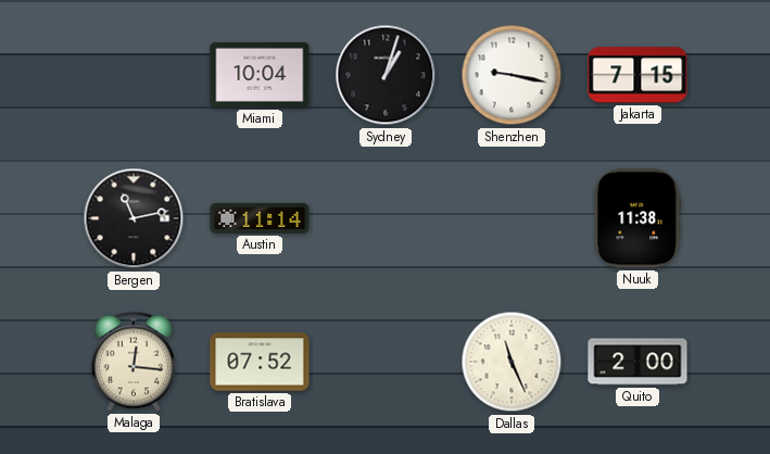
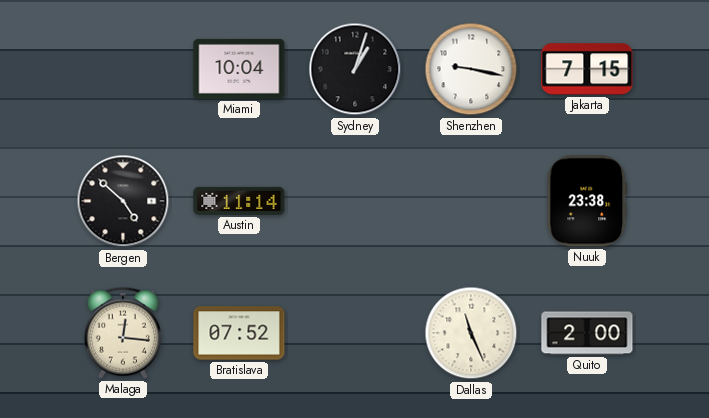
Bergen: 11:13 -> 4:52
Nuuk: 11:38 -> 23:38
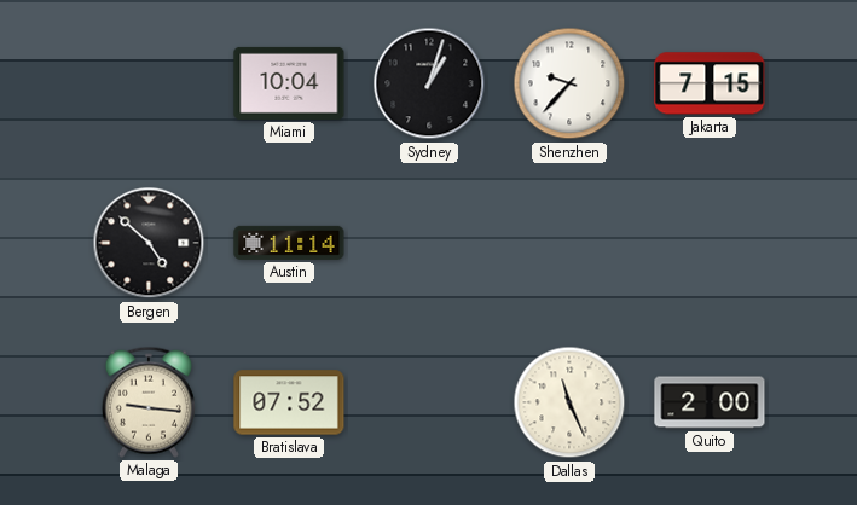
Shenzhen: 9:17 -> 9:37
Nuuk: 23:38 -> none
Malaga: 12:16 -> 9:16
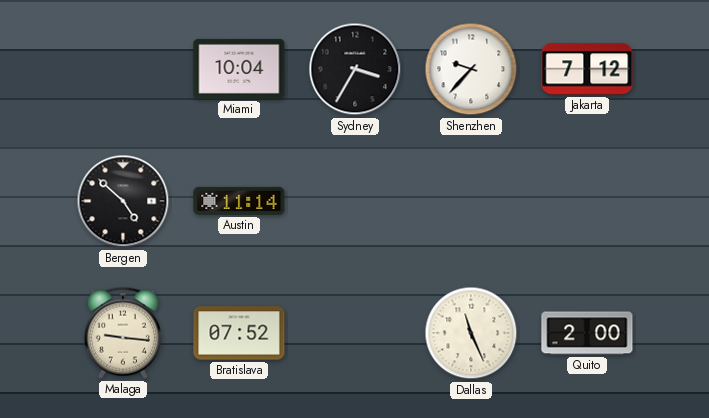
Sydney: 1:03 -> 3:35
Jakarta: 7:15 -> 7:12
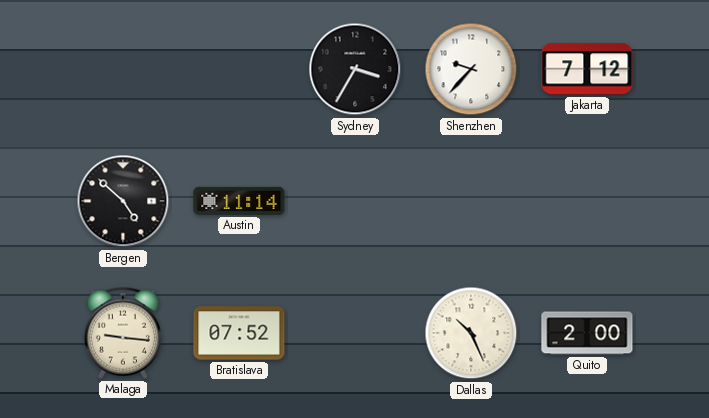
Miami: 10:04 -> none
Dallas: 11:26 -> 10:26
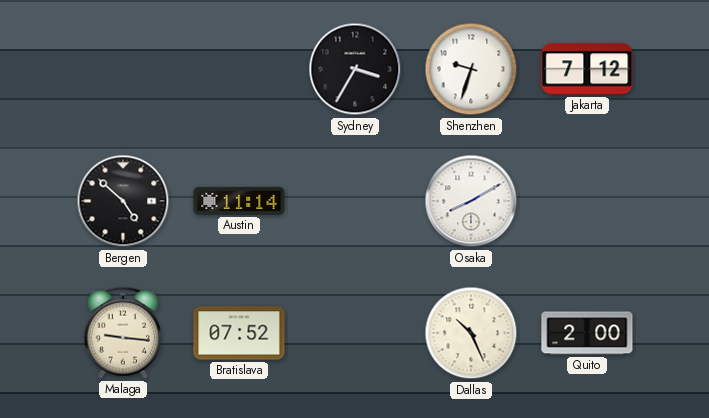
Shenzhen: 9:37 -> 9:33
Osaka: none -> 8:10
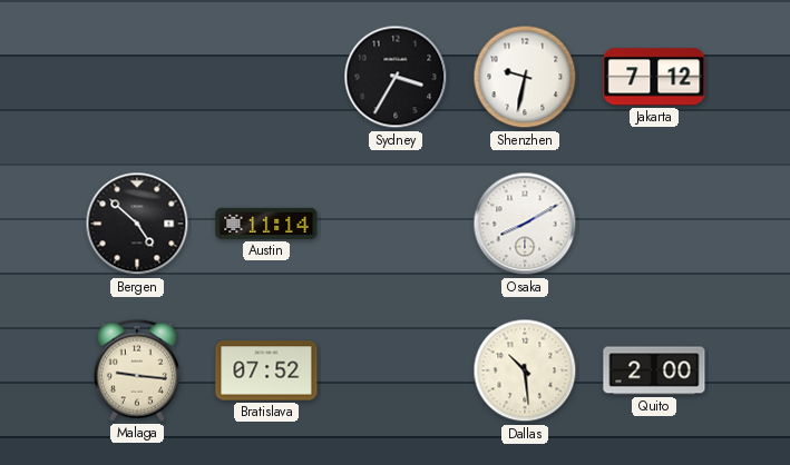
Shenzhen: 9:33 -> 9:32
Dallas: 10:26 -> 10:29
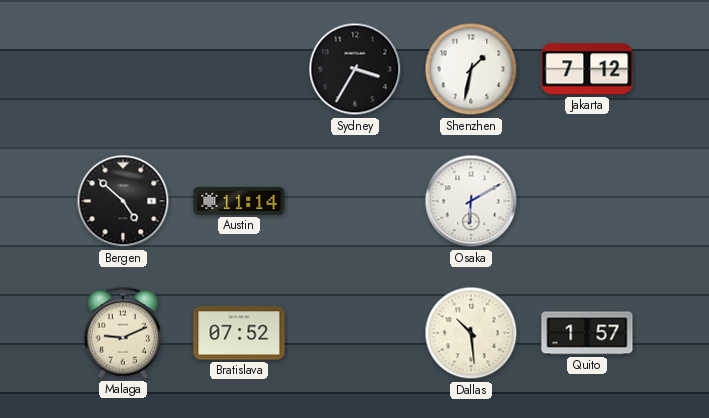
Shenzhen: 9:32 -> 1:32
Osaka: 8:10 -> 6:10
Malaga: 9:16 -> 9:11
Quito: 2:00 -> 1:57
